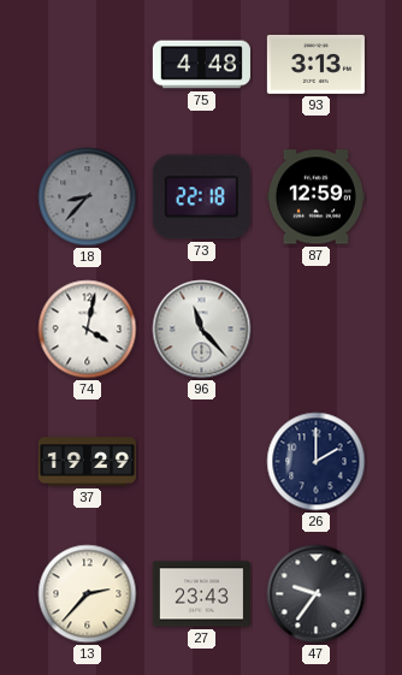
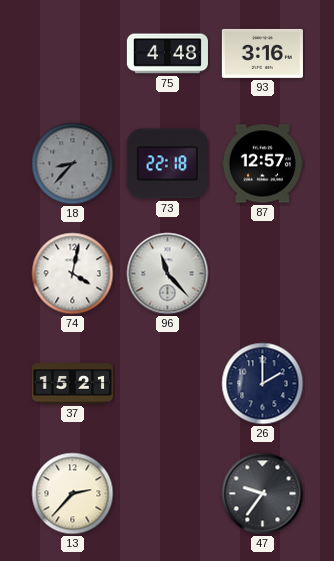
93: 3:13 -> 3:16
87: 12:59 -> 12:57
37: 19:29 -> 15:21
27: 23:43 -> none
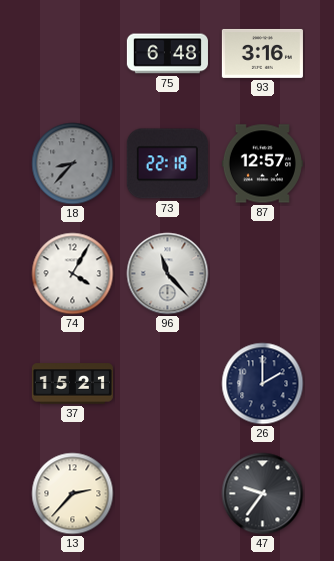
75: 4:48 -> 6:48
74: 4:02 -> 4:05
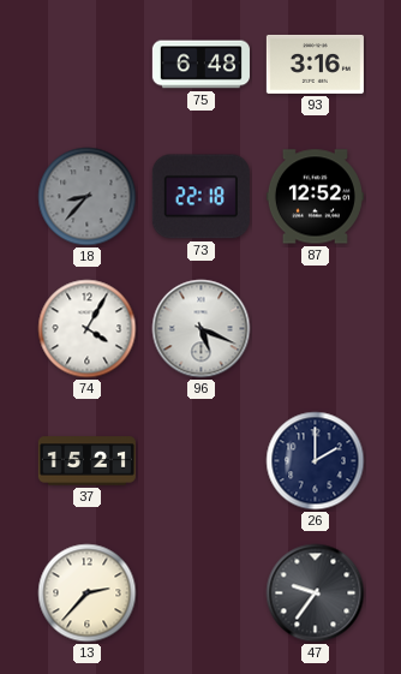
87: 12:57 -> 12:52
96: 11:23 -> 5:19
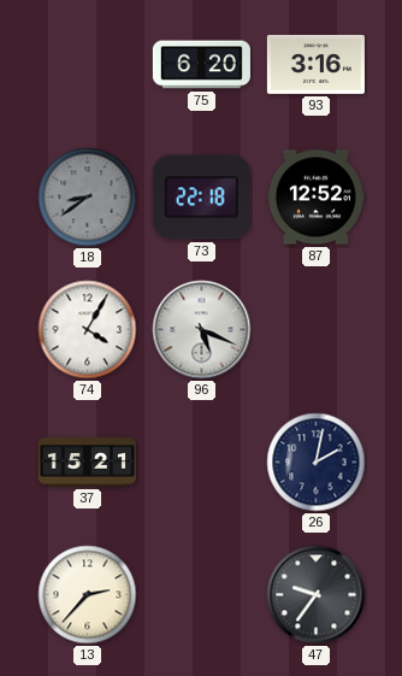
75: 6:48 -> 6:20
18: 8:37 -> 8:39
26: 2:00 -> 2:02
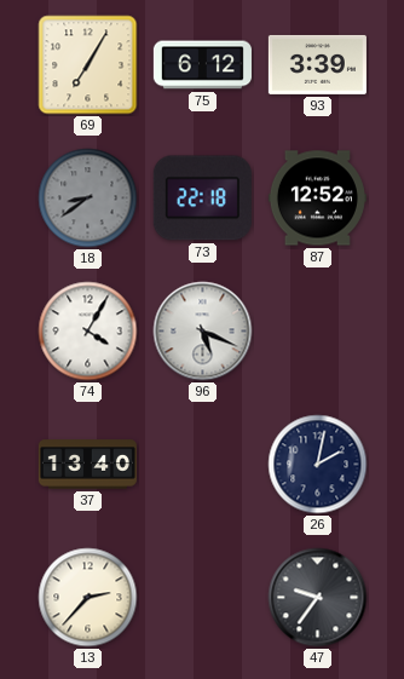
69: none -> 7:05
75: 6:20 -> 6:12
93: 3:16 -> 3:39
37: 15:21 -> 13:40
